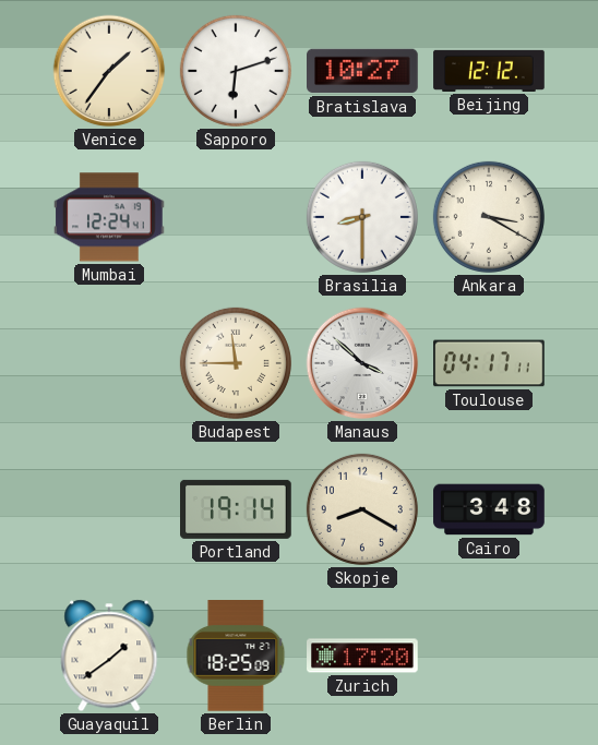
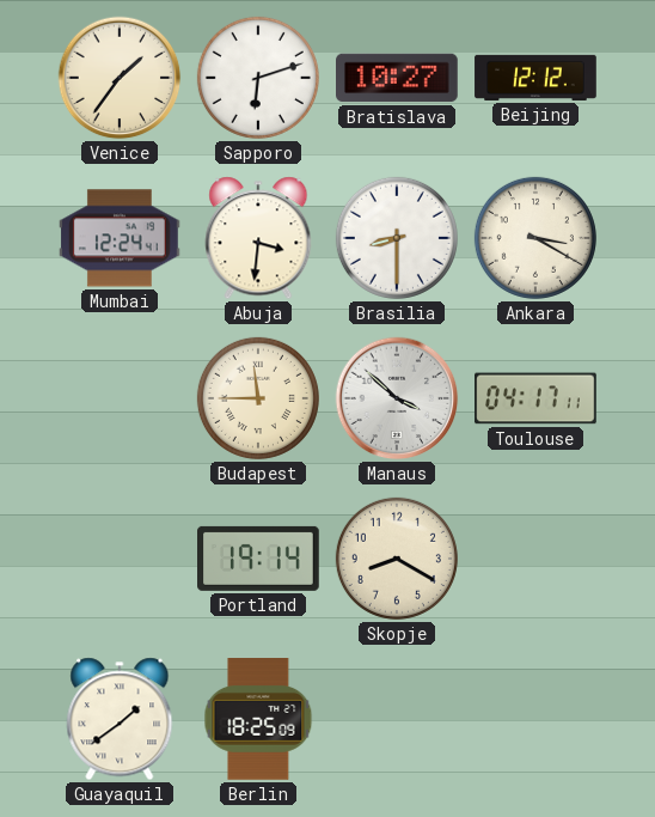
Abuja: none -> 3:31
Cairo: 3:48 -> none
Zurich: 17:20 -> none
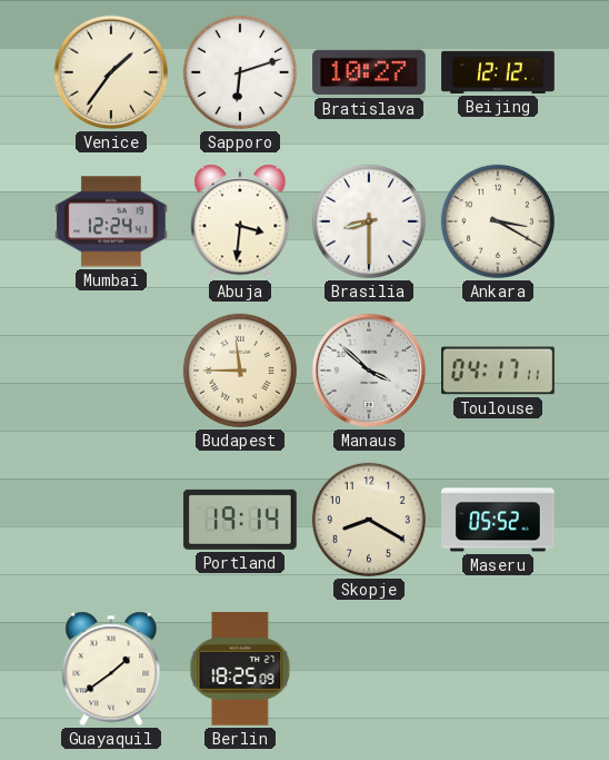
Maseru: none -> 05:52
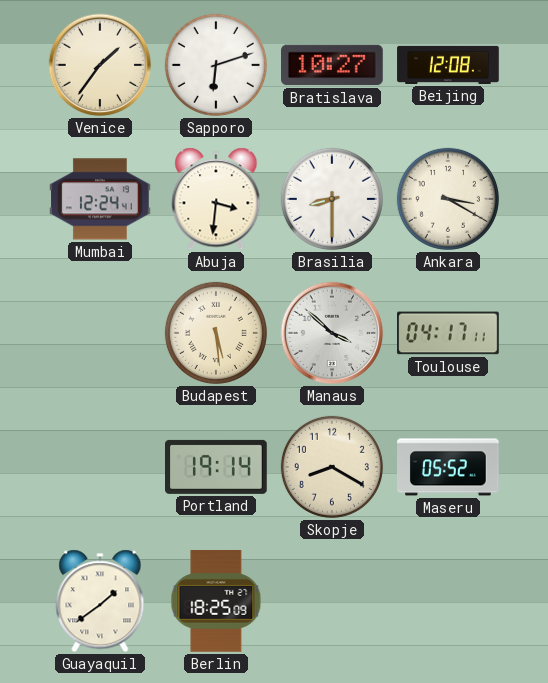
Beijing: 12:12 -> 12:08
Budapest: 11:45 -> 5:29
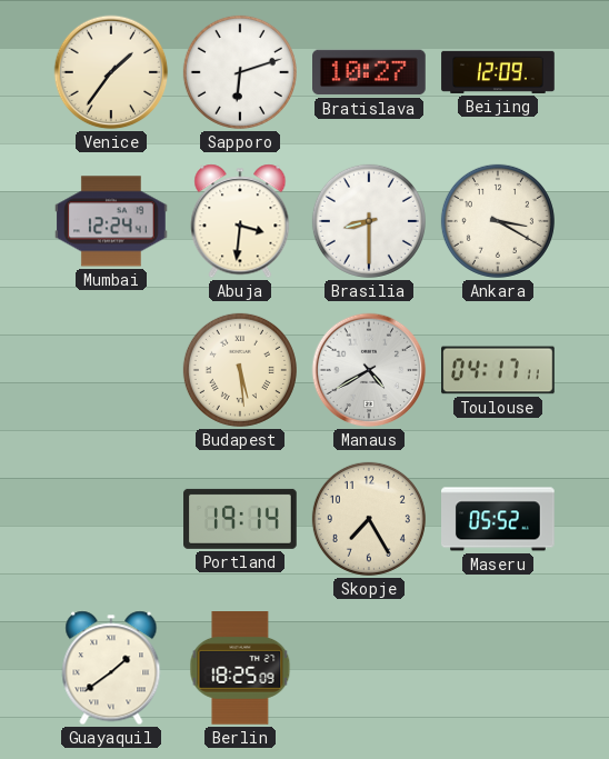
Beijing: 12:08 -> 12:09
Manaus: 3:52 -> 4:40
Skopje: 8:20 -> 7:25
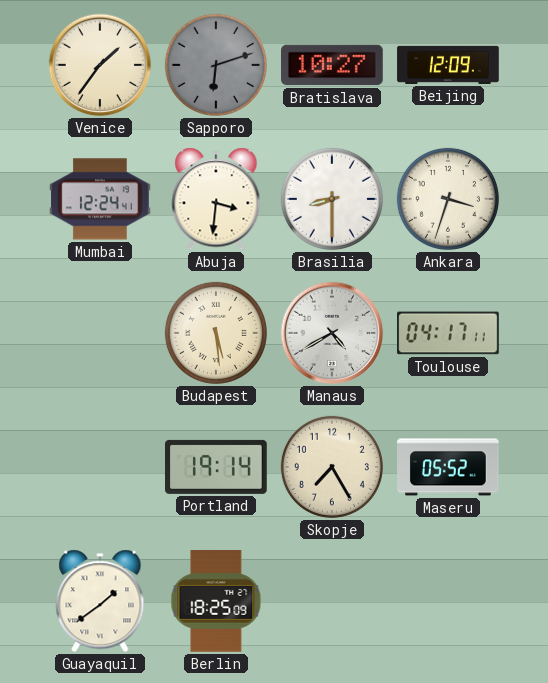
Sapporo dial: white -> grey
Ankara: 3:20 -> 3:33
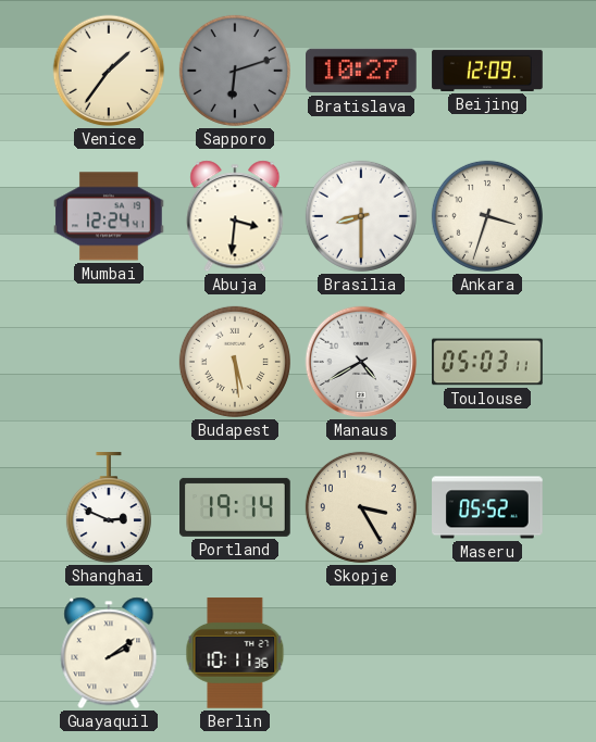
Toulouse: 04:17 -> 05:03
Shanghai: none -> 2:49
Skopje: 7:25 -> 3:25
Guayaquil: 1:39 -> 2:09
Berlin: 18:25 -> 10:11
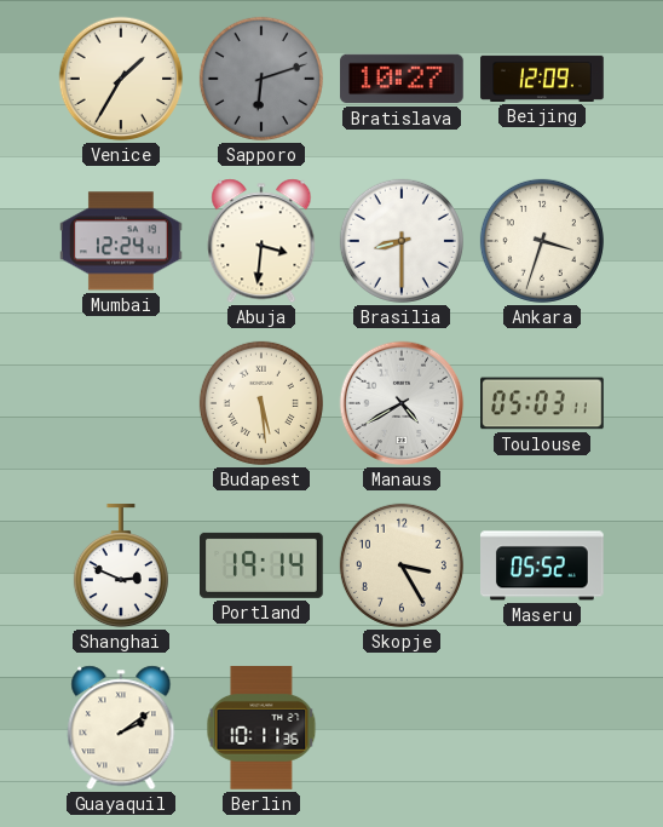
Venice: 1:36 -> 1:35
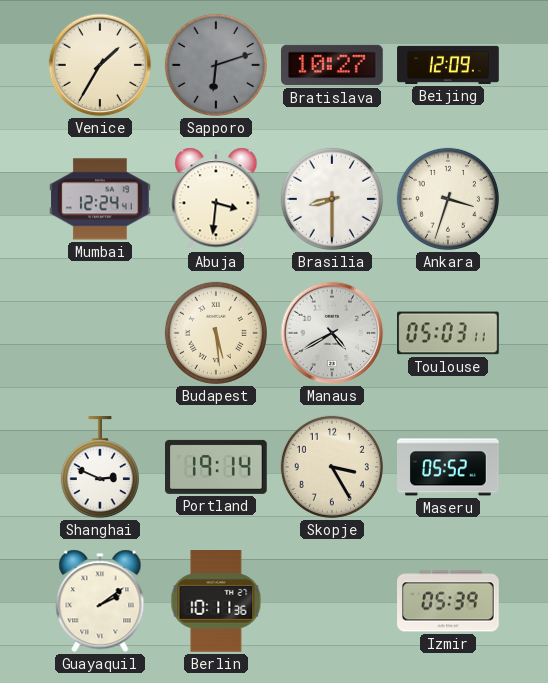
Izmir: none -> 05:39
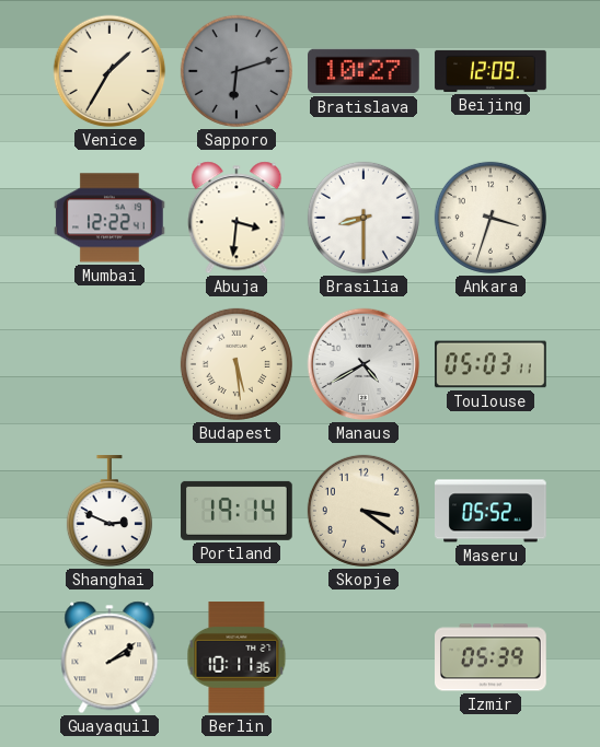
Mumbai: 12:24 -> 12:22
Skopje: 3:25 -> 3:21
